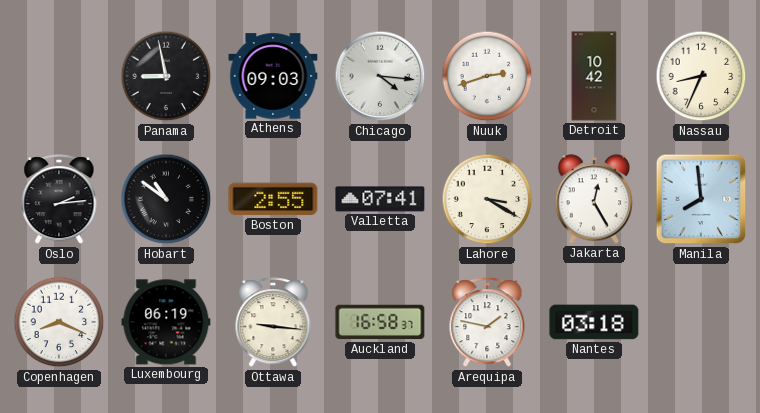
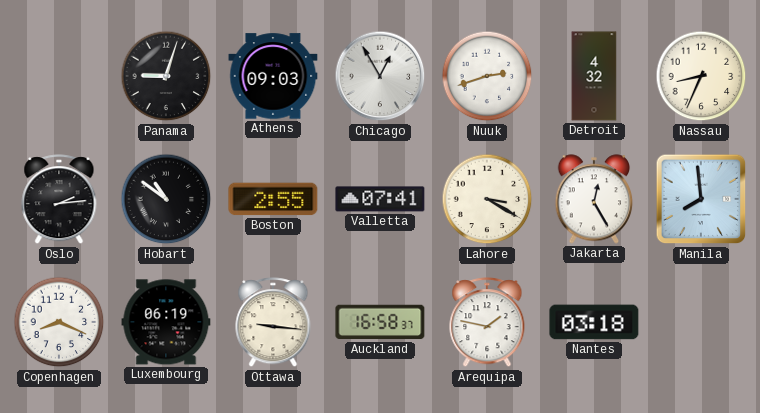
Panama: 8:58 -> 9:03
Chicago: 4:16 -> 12:55
Detroit: 10:42 -> 4:32
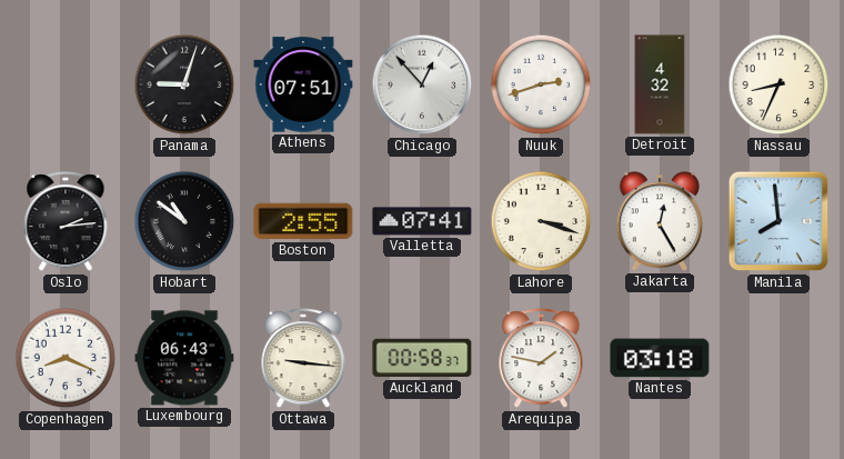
Athens: 09:03 -> 07:51
Chicago: 12:55 -> 12:53
Lahore: 3:20 -> 3:18
Luxembourg: 06:19 -> 06:43
Auckland: 16:58 -> 00:58
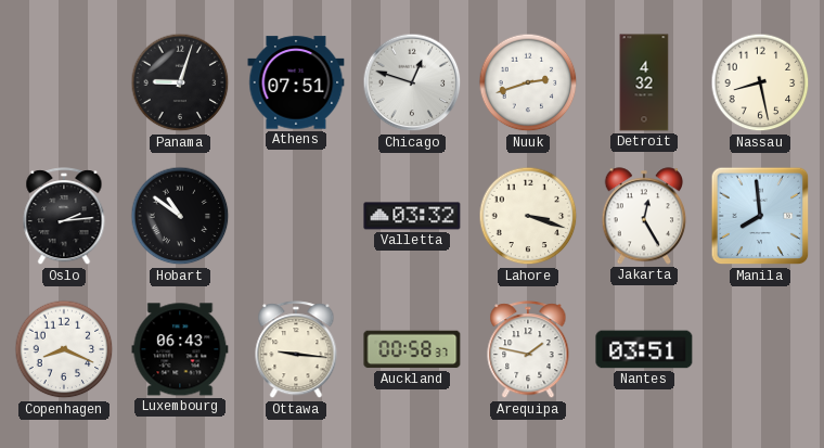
Chicago: 12:53 -> 12:48
Nassau: 8:34 -> 8:28
Boston: 2:55 -> none
Valletta: 07:41 -> 03:32
Nantes: 03:18 -> 03:51
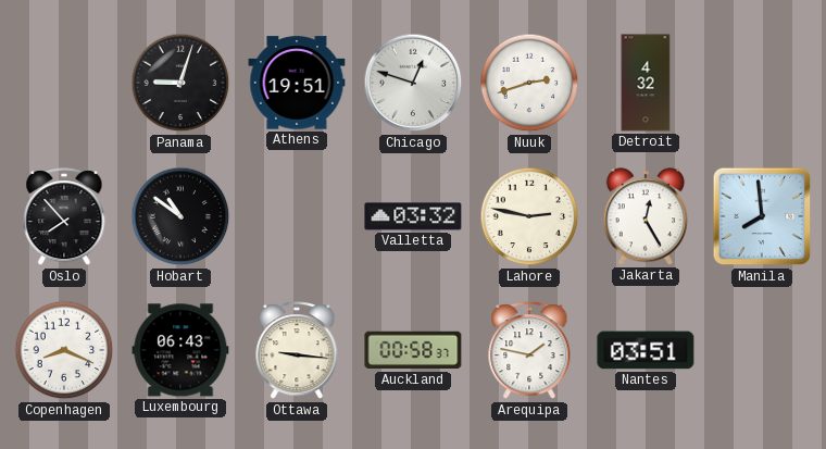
Athens: 07:51 -> 19:51
Nassau: 8:28 -> none
Oslo: 2:14 -> 7:53
Lahore: 3:18 -> 2:47
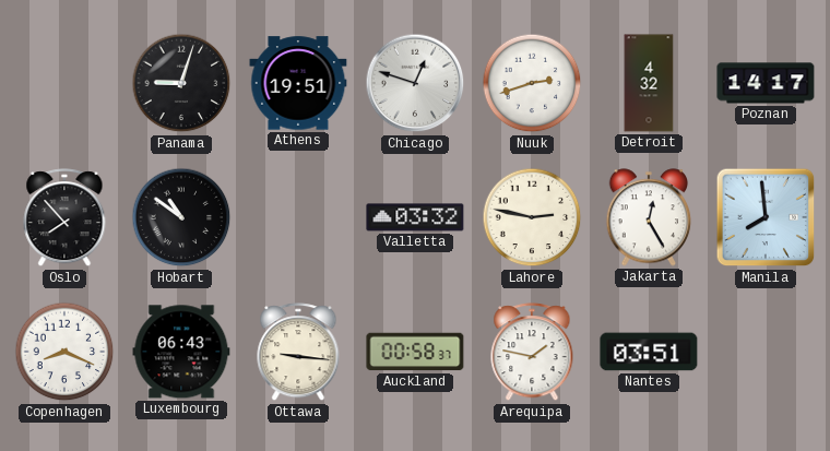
Poznan: none -> 14:17
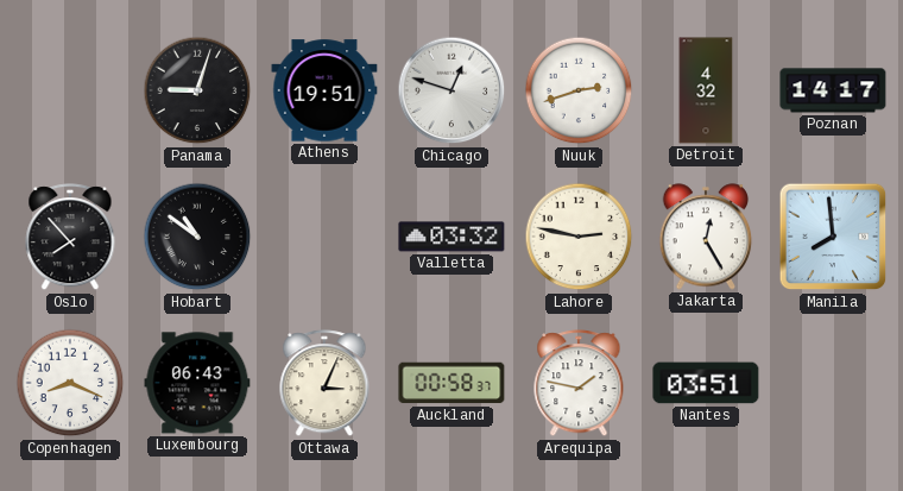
Ottawa: 9:16 -> 3:04
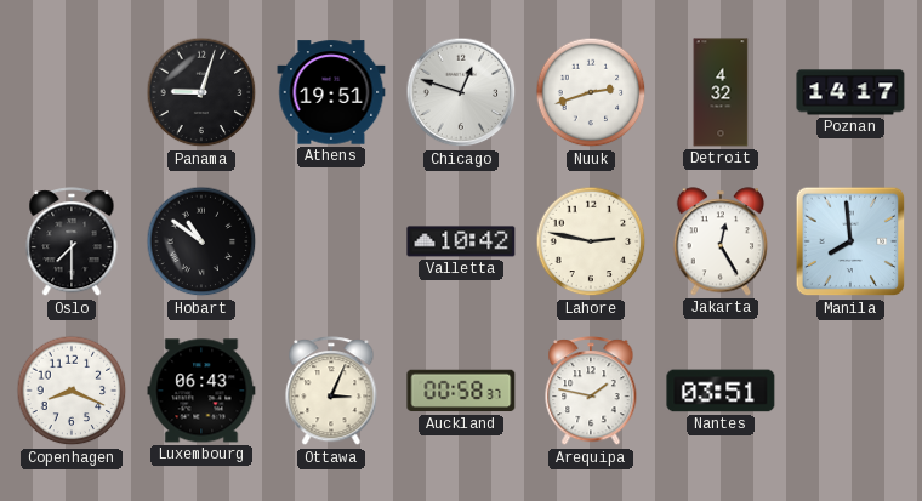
Oslo: 7:53 -> 7:30
Valletta: 03:32 -> 10:42
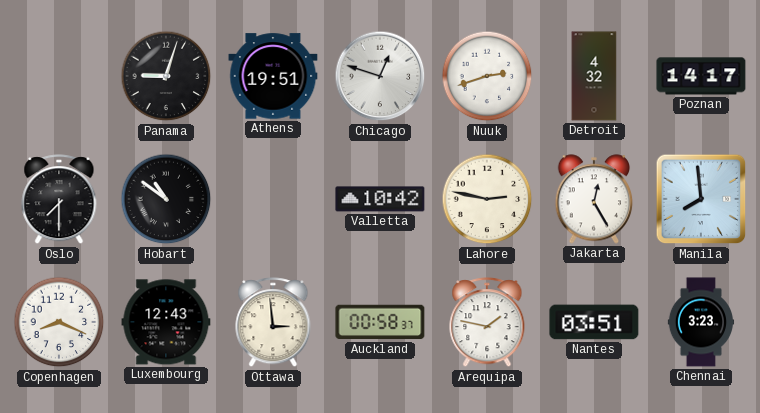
Luxembourg: 06:43 -> 12:43
Ottawa: 3:04 -> 2:59
Chennai: none -> 3:23
